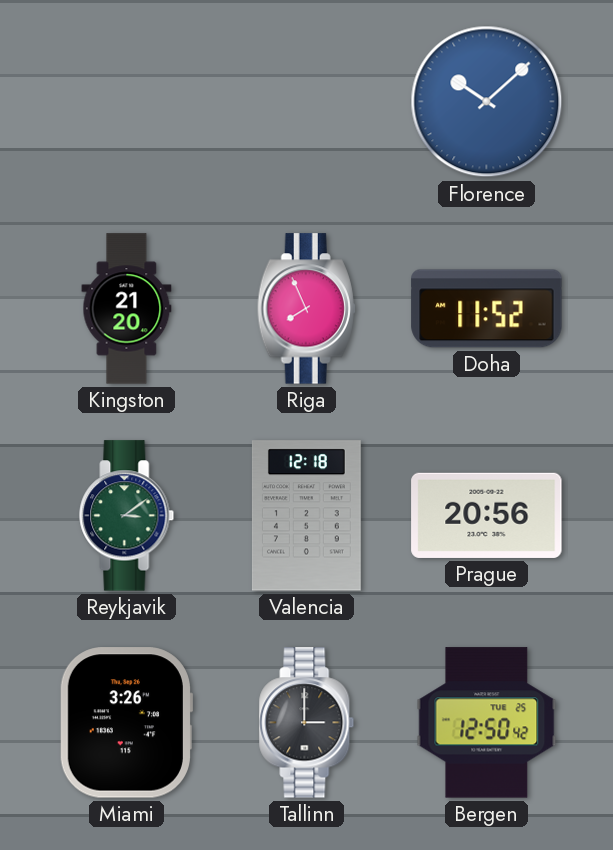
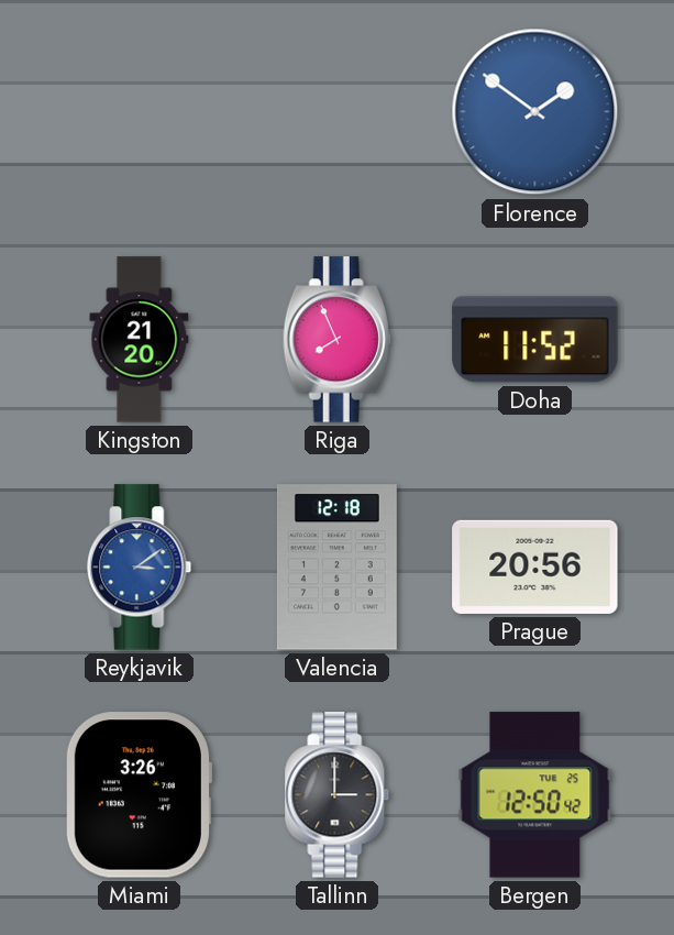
Florence: 10:08 -> 1:51
Reykjavik dial: green -> blue
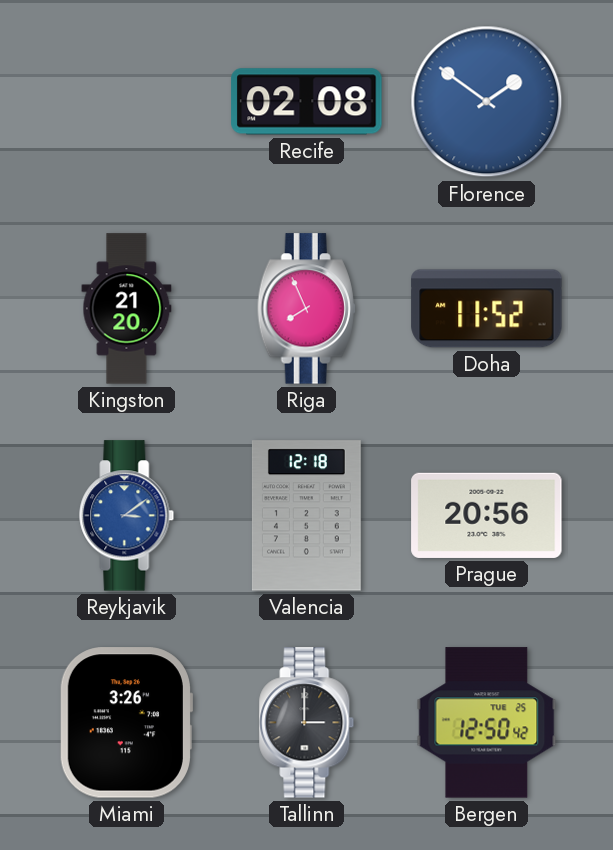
Recife: none -> 02:08
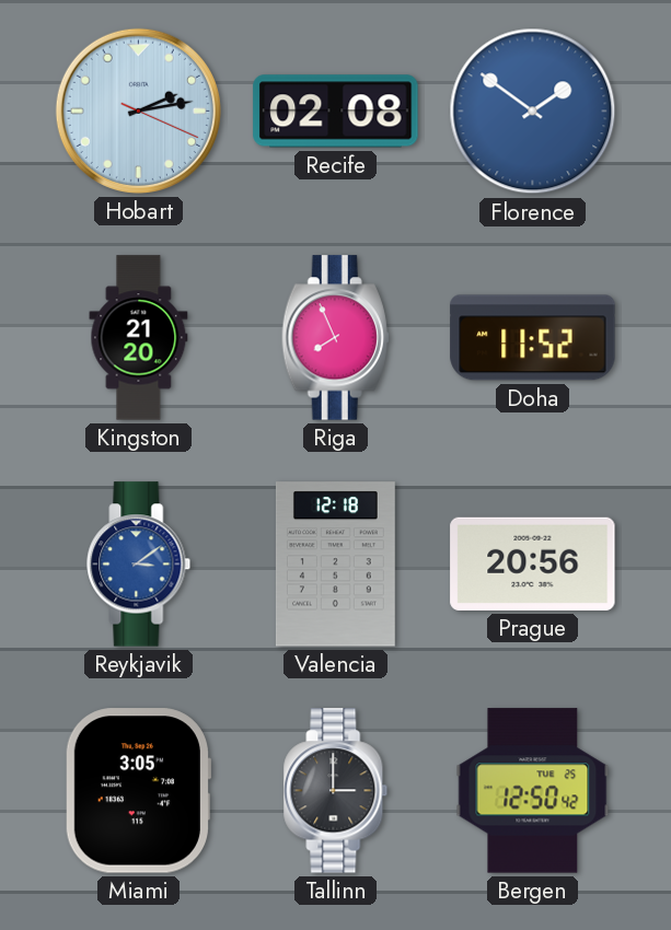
Hobart: none -> 2:13
Miami: 3:26 -> 3:05
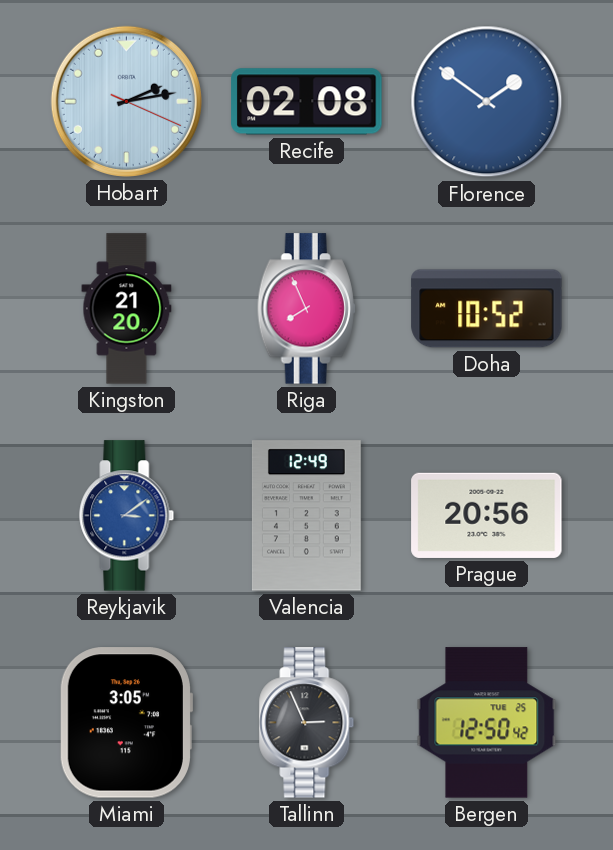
Doha: 11:52 -> 10:52
Valencia: 12:18 -> 12:49
Tallinn: 3:00 -> 2:56
